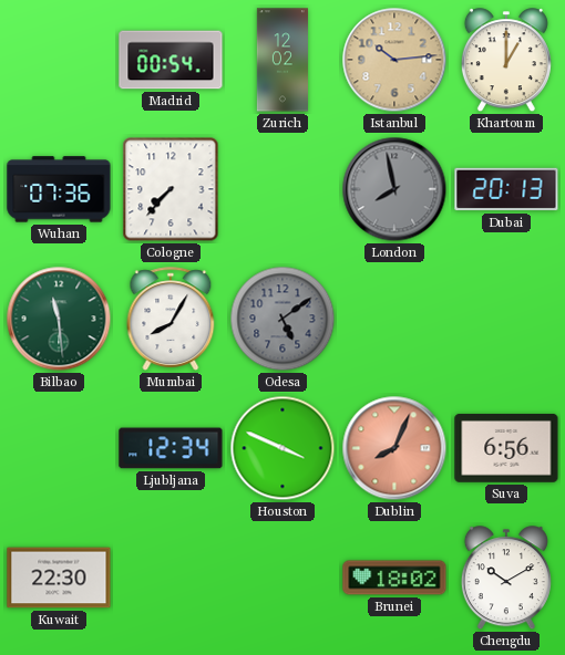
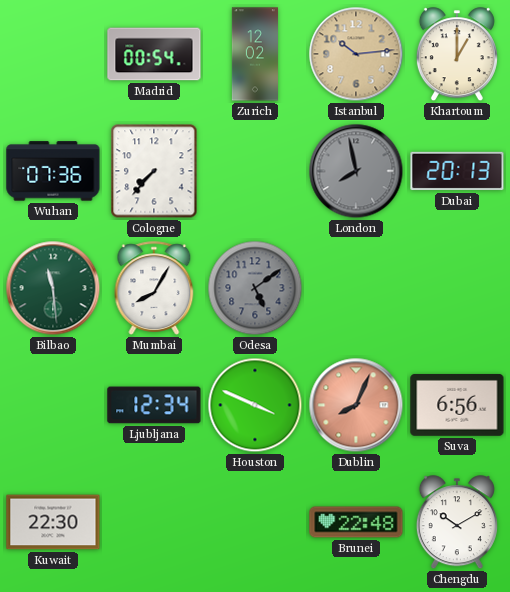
Brunei: 18:02 -> 22:48
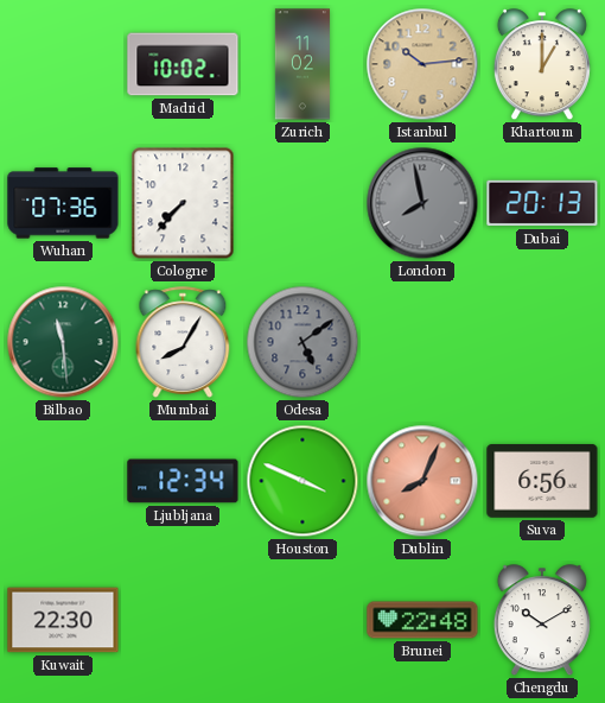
Madrid: 00:54 -> 10:02
Zurich: 12:02 -> 11:02
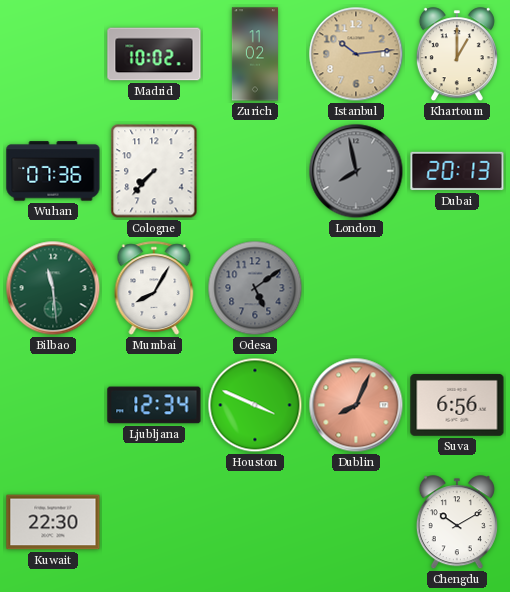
Brunei: 22:48 -> none
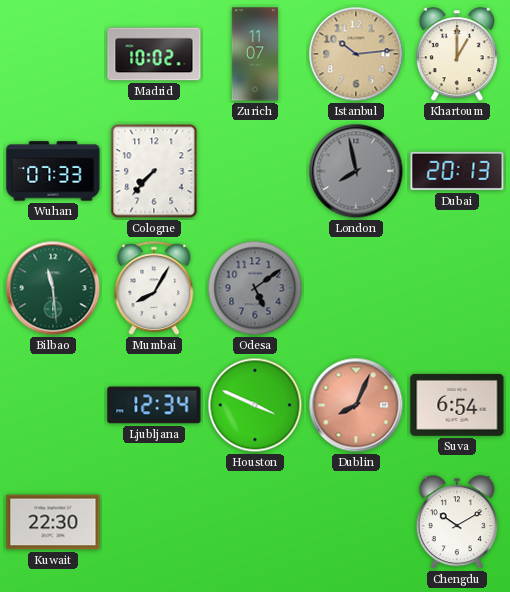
Zurich: 11:02 -> 11:07
Wuhan: 07:36 -> 07:33
Suva: 6:56 -> 6:54
